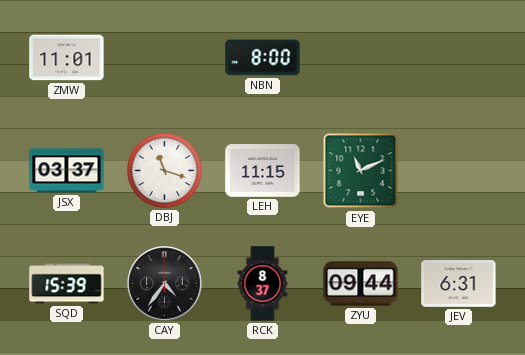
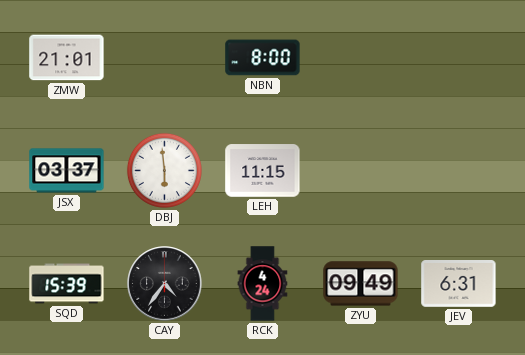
ZMW: 11:01 -> 21:01
DBJ: 11:18 -> 5:59
EYE: 11:11 -> none
RCK: 8:37 -> 4:24
ZYU: 09:44 -> 09:49
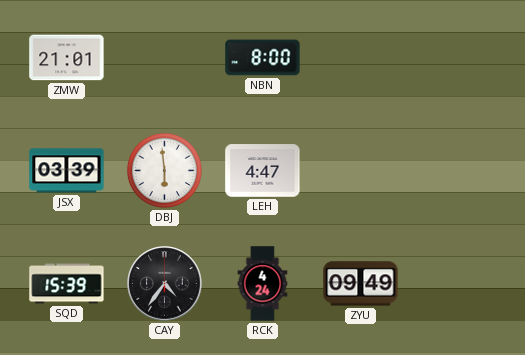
JSX: 03:37 -> 03:39
LEH: 11:15 -> 4:47
JEV: 6:31 -> none
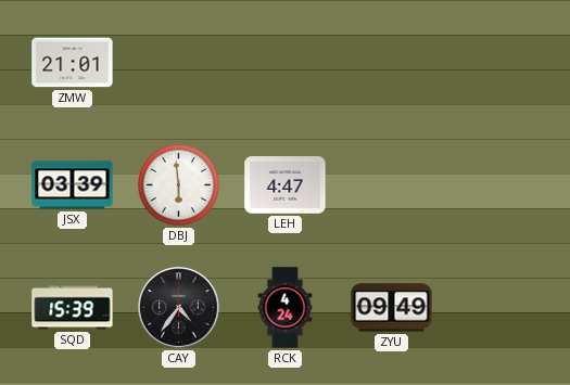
NBN: 8:00 -> none
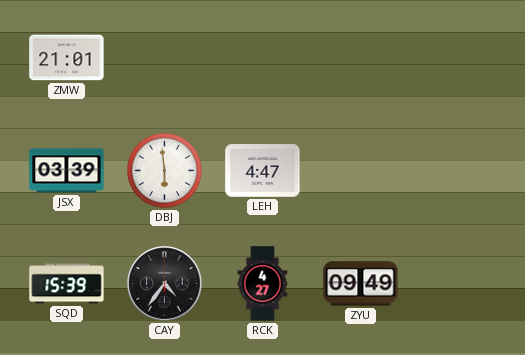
RCK: 4:24 -> 4:27
